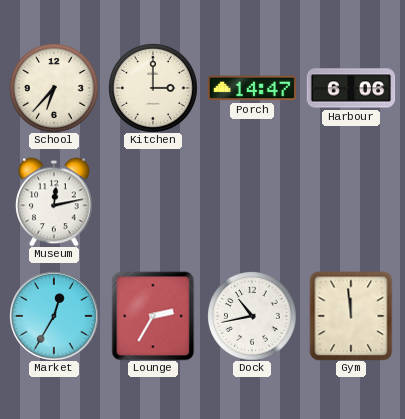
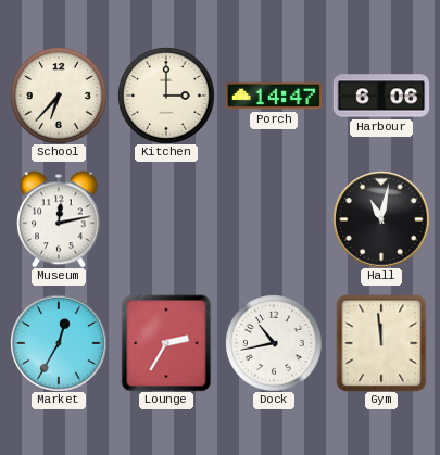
Hall: none -> 11:02
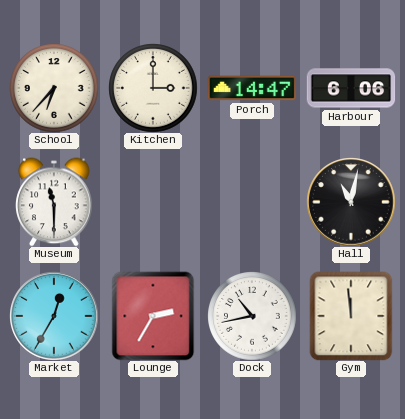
Museum: 12:13 -> 11:30
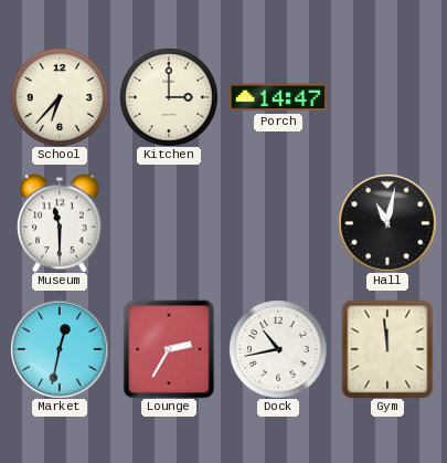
Harbour: 6:06 -> none
Market: 12:35 -> 12:32
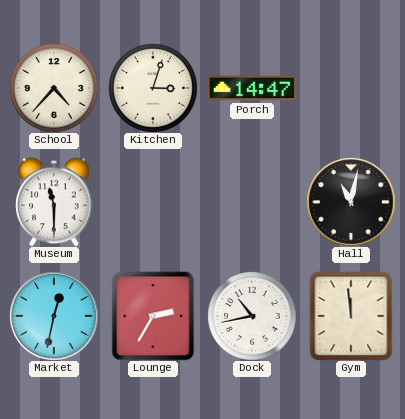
School: 6:37 -> 4:37
Kitchen: 3:00 -> 3:03
